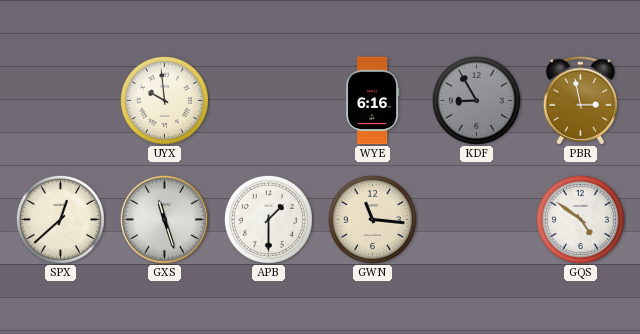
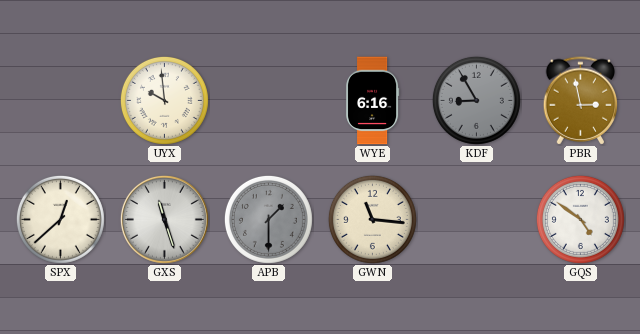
APB dial: white -> grey
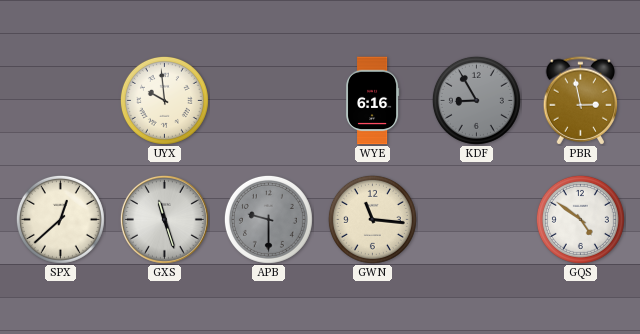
APB: 1:30 -> 9:30
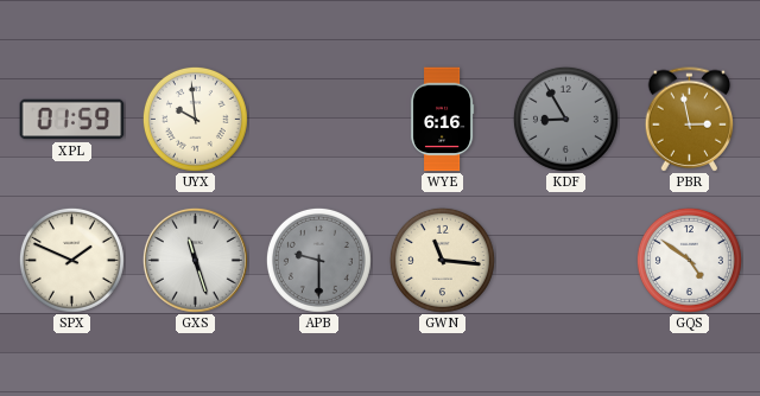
XPL: none -> 01:59
SPX: 12:38 -> 1:49
